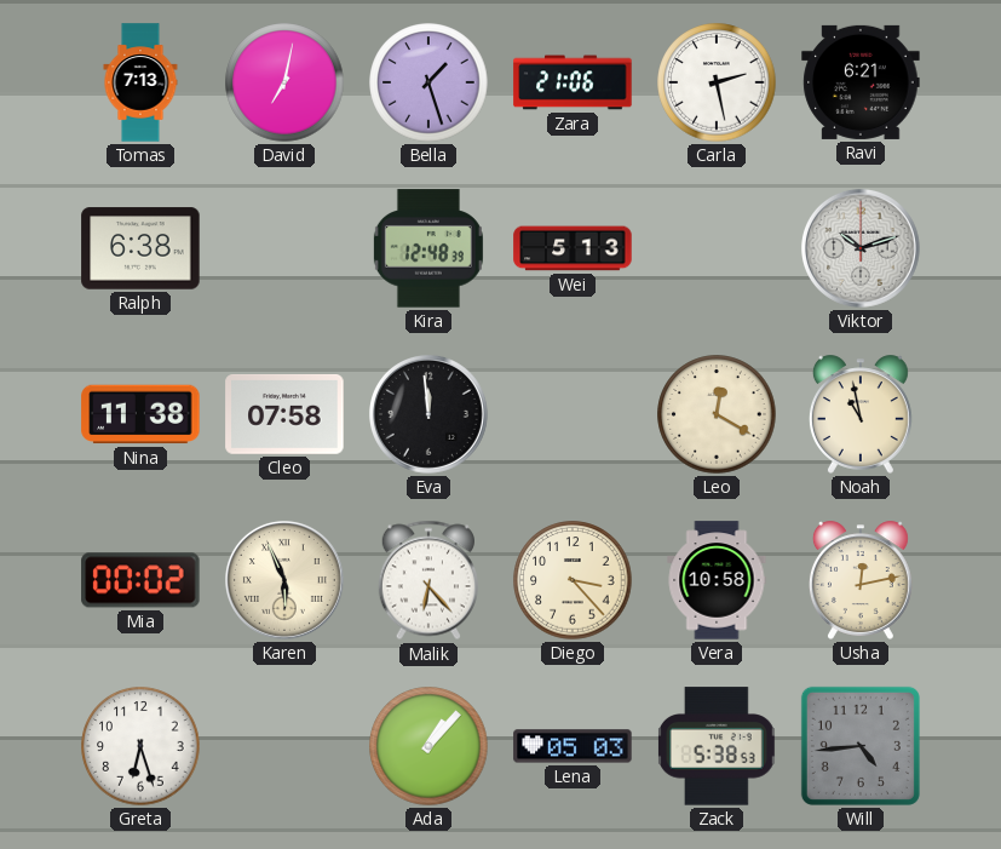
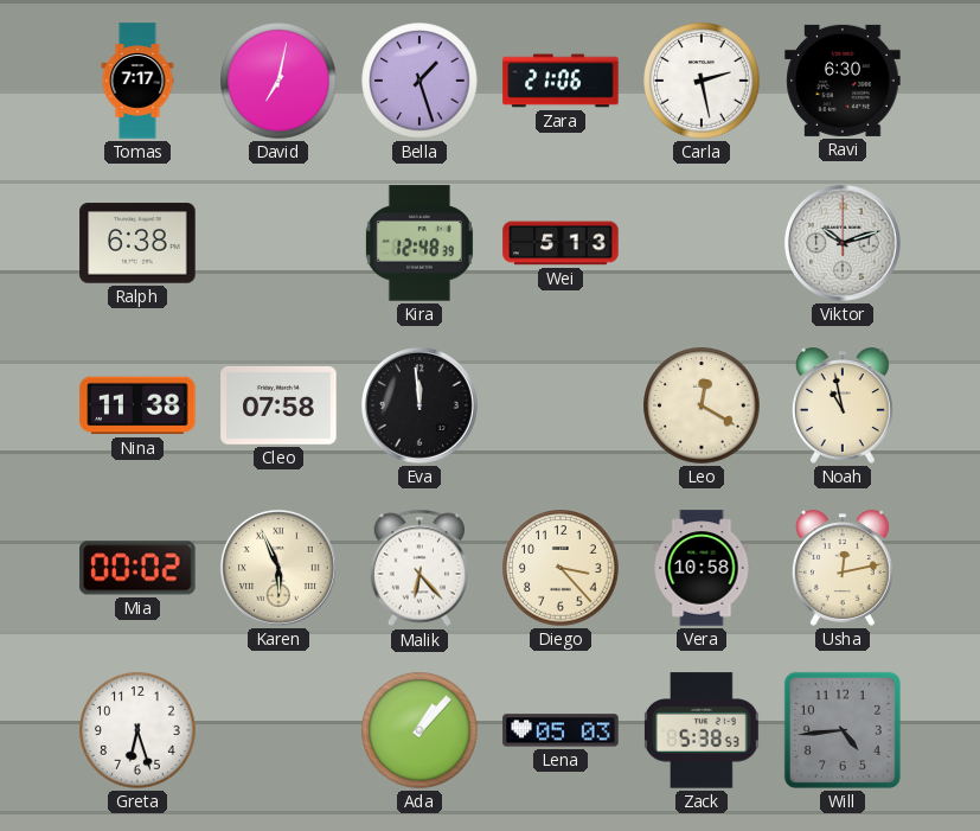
Tomas: 7:13 -> 7:17
Ravi: 6:21 -> 6:30
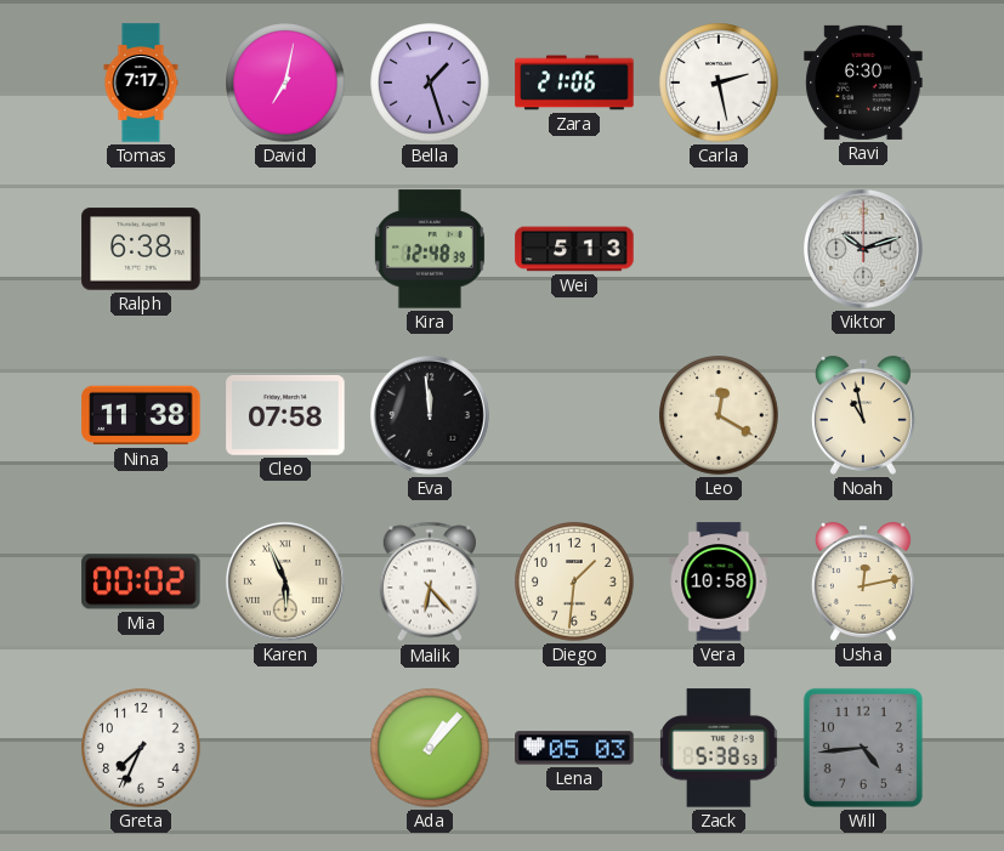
Diego: 3:23 -> 1:31
Greta: 6:27 -> 7:34
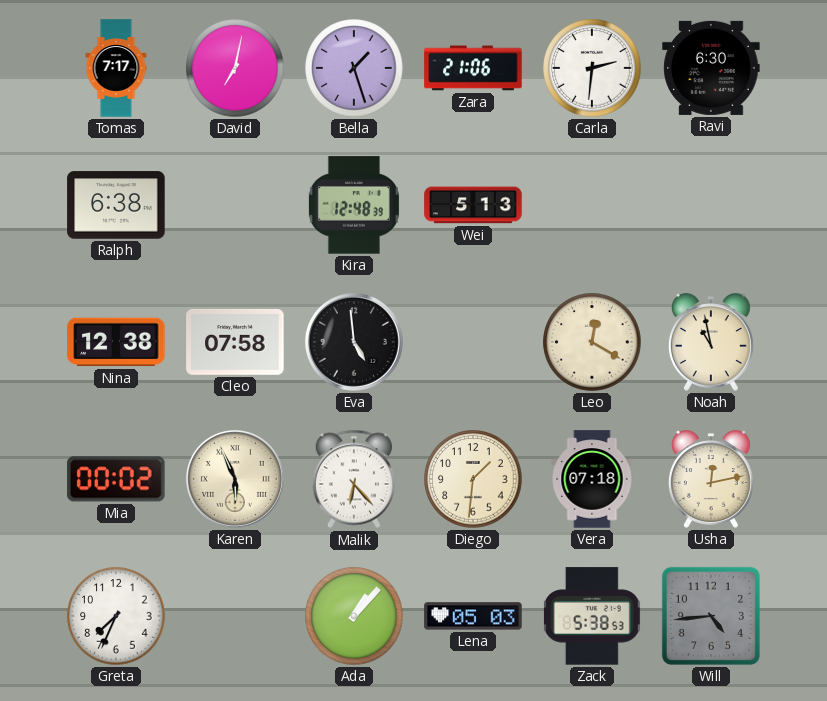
Carla: 2:28 -> 2:31
Viktor: 10:12 -> none
Nina: 11:38 -> 12:38
Eva: 11:59 -> 4:59
Vera: 10:58 -> 07:18
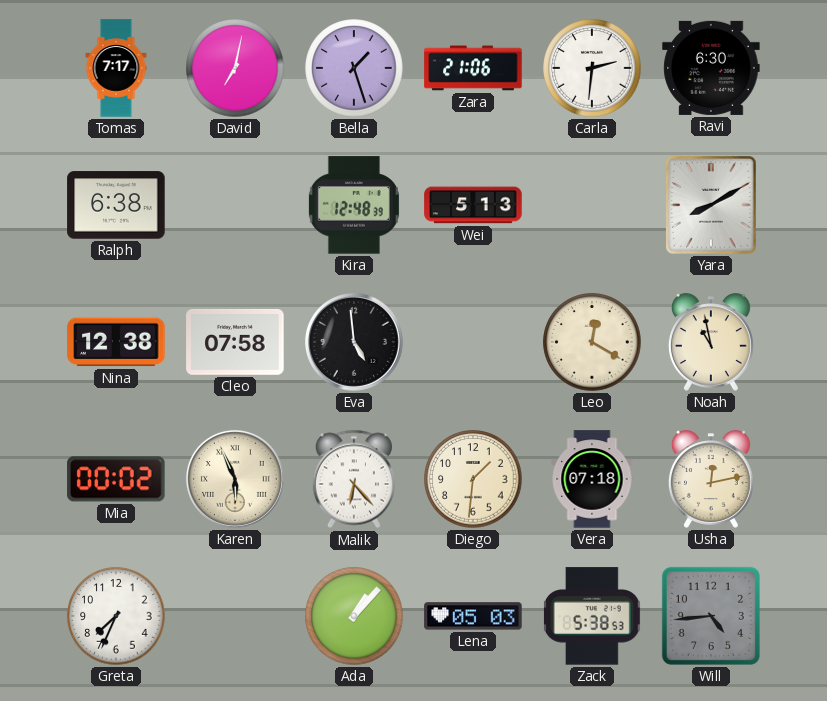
Yara: none -> 8:10
